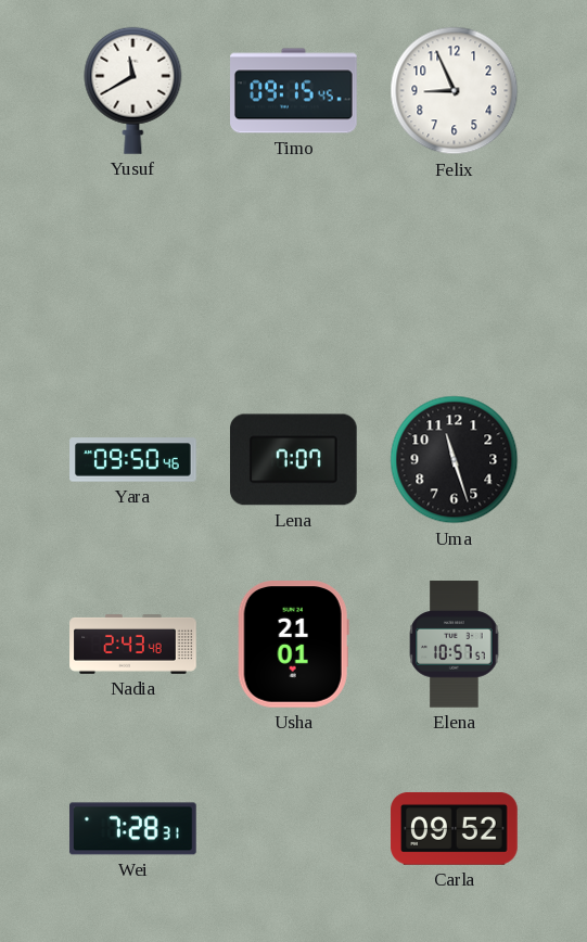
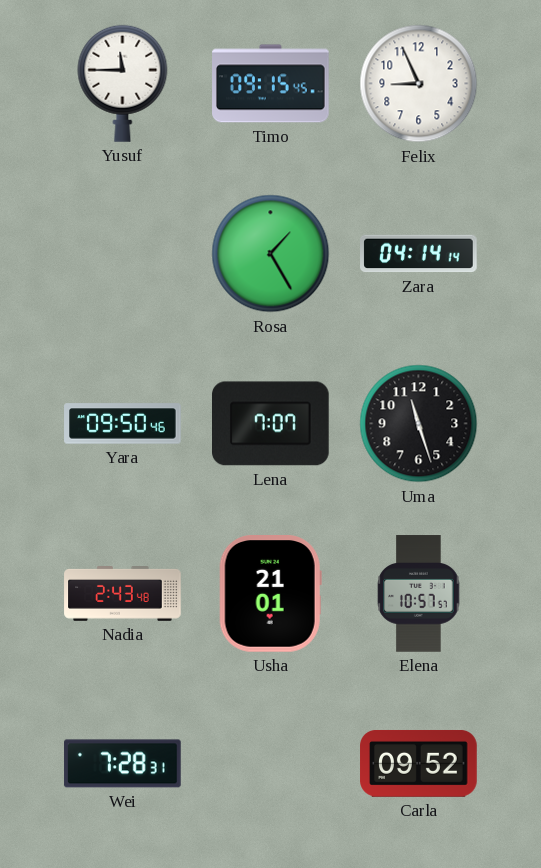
Yusuf: 11:40 -> 11:45
Rosa: none -> 1:25
Zara: none -> 04:14
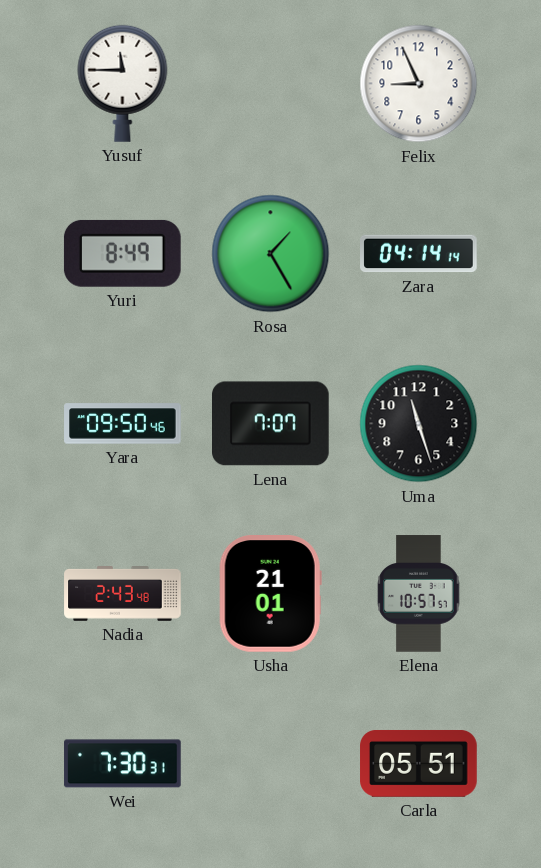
Timo: 09:15 -> none
Yuri: none -> 8:49
Wei: 7:28 -> 7:30
Carla: 09:52 -> 05:51
